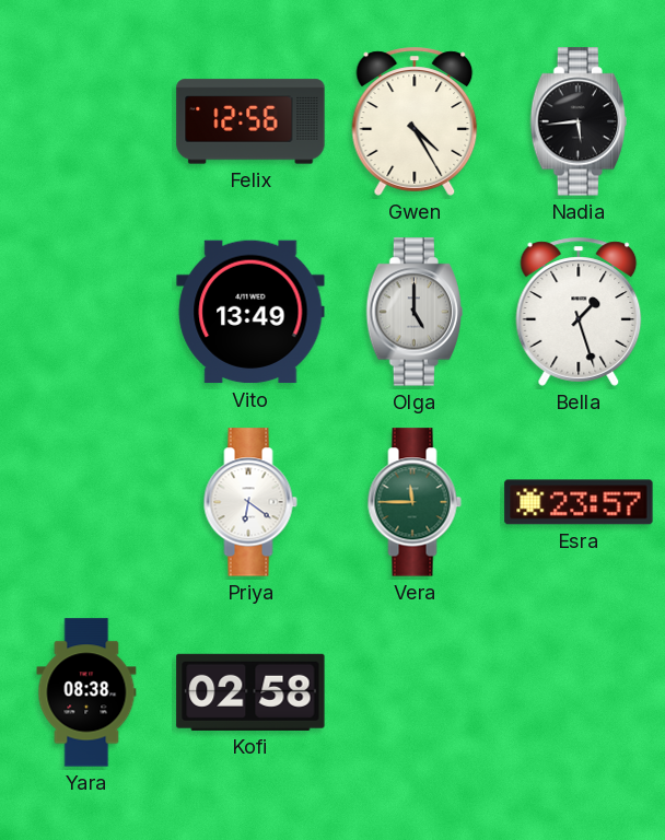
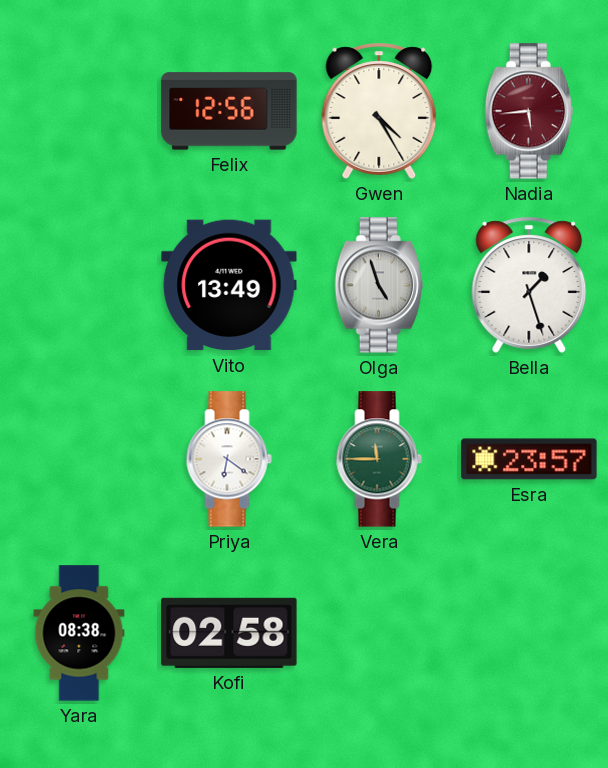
Nadia dial: black -> burgundy
Olga: 5:00 -> 4:57
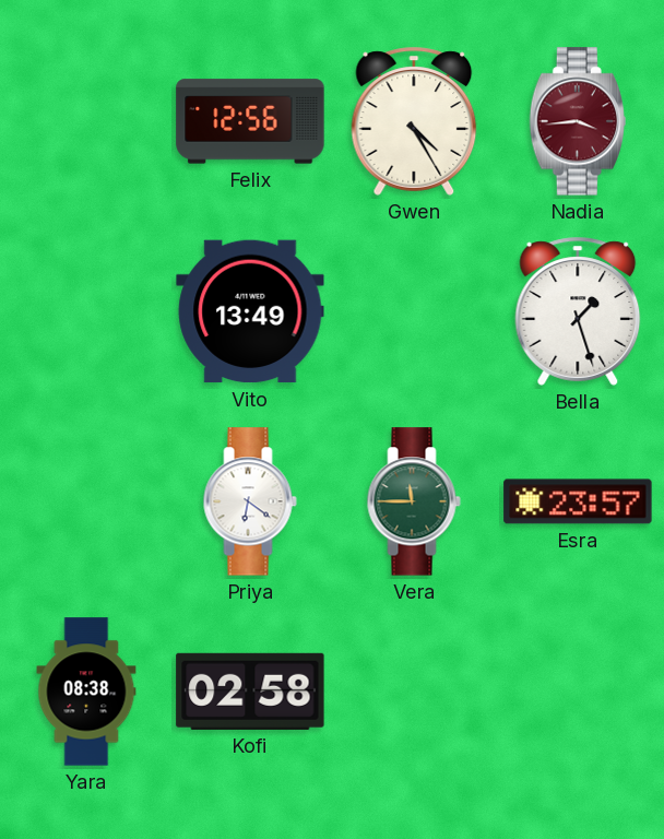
Nadia: 5:44 -> 3:44
Olga: 4:57 -> none
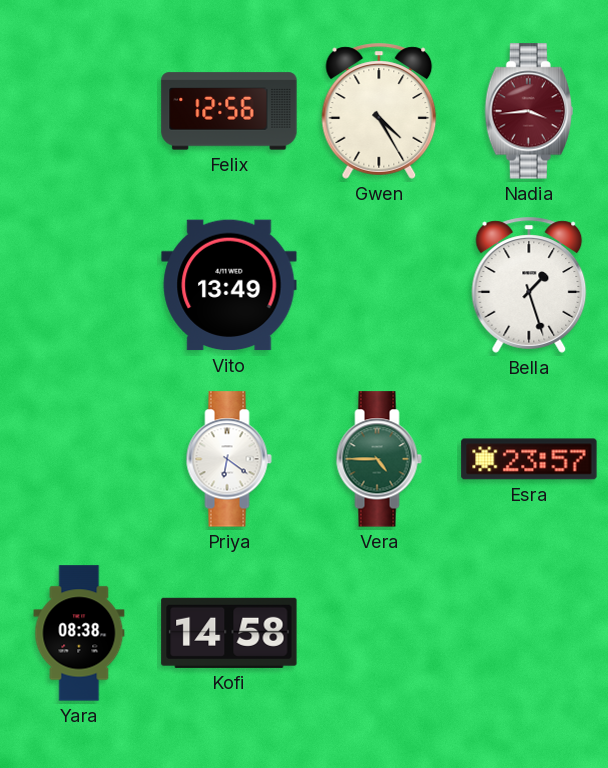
Vera: 11:45 -> 4:45
Kofi: 02:58 -> 14:58
